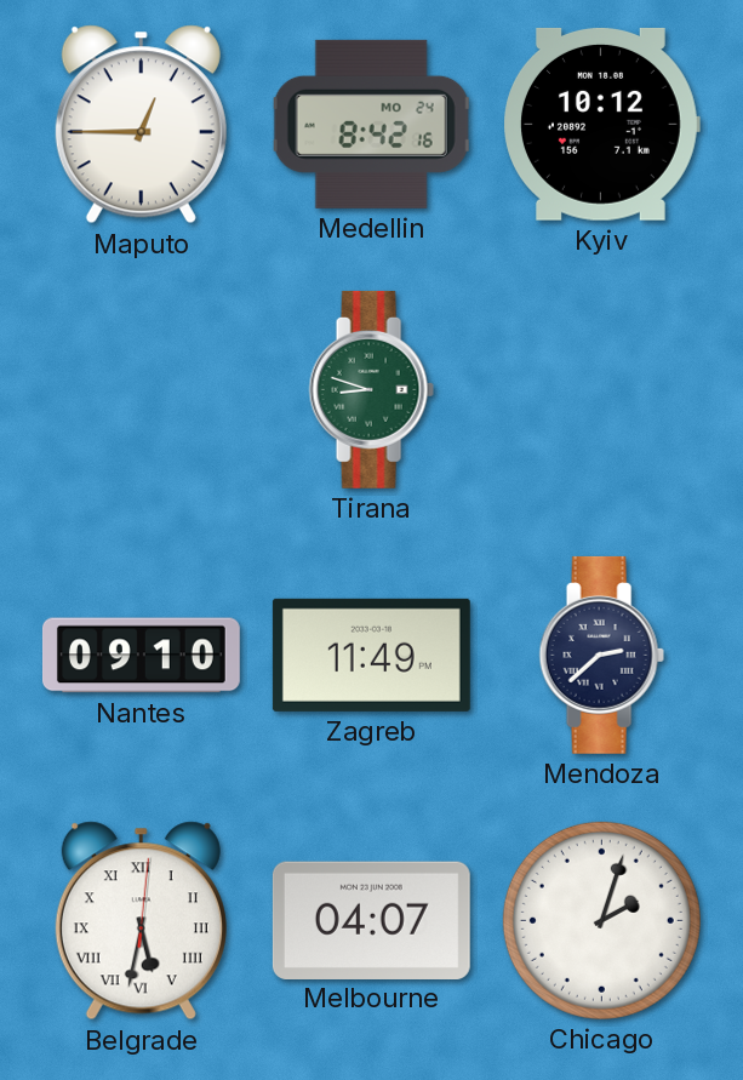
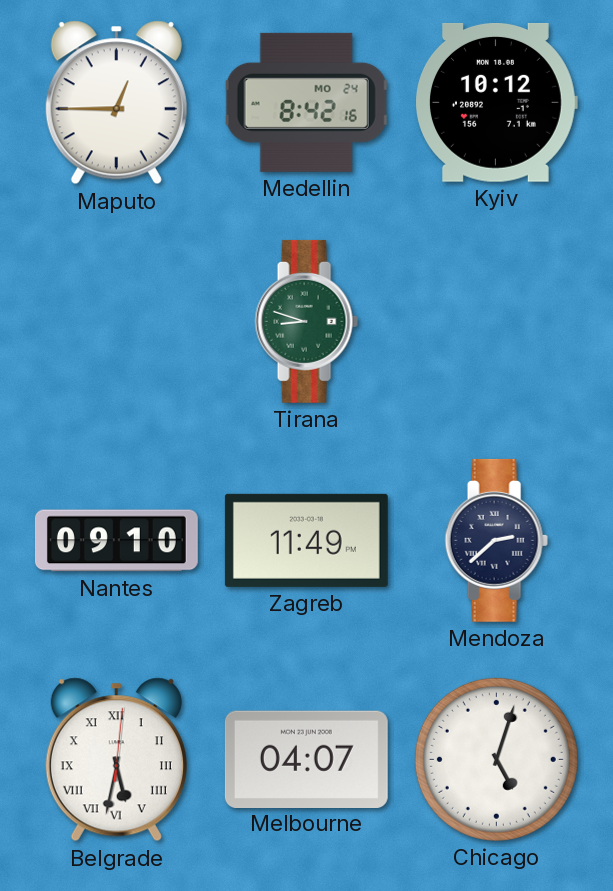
Chicago: 2:03 -> 5:03
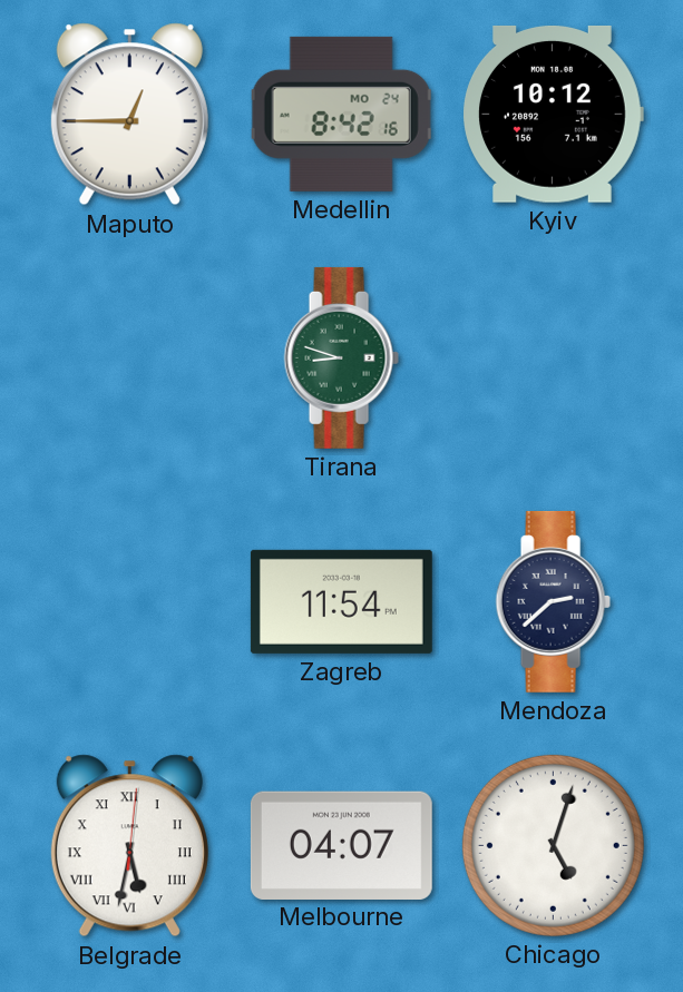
Nantes: 09:10 -> none
Zagreb: 11:49 -> 11:54
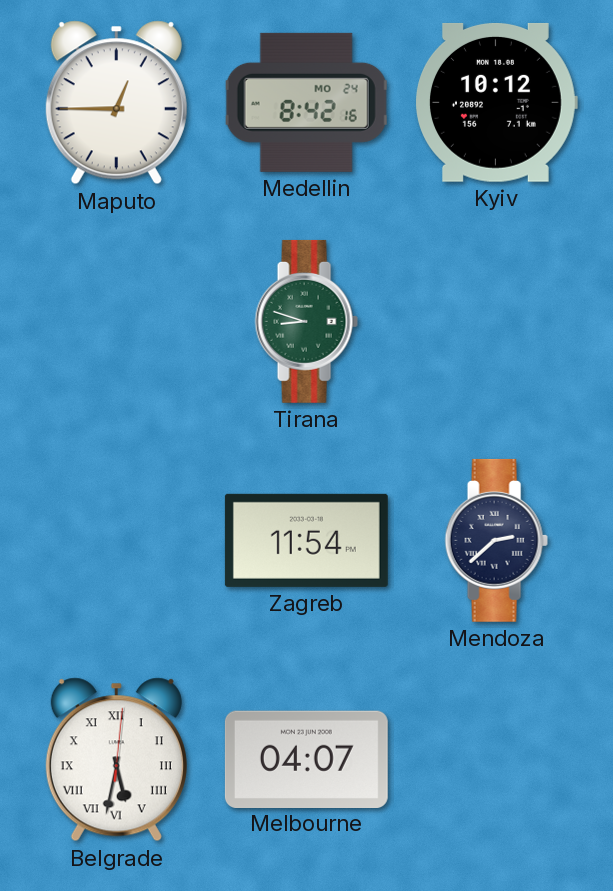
Chicago: 5:03 -> none
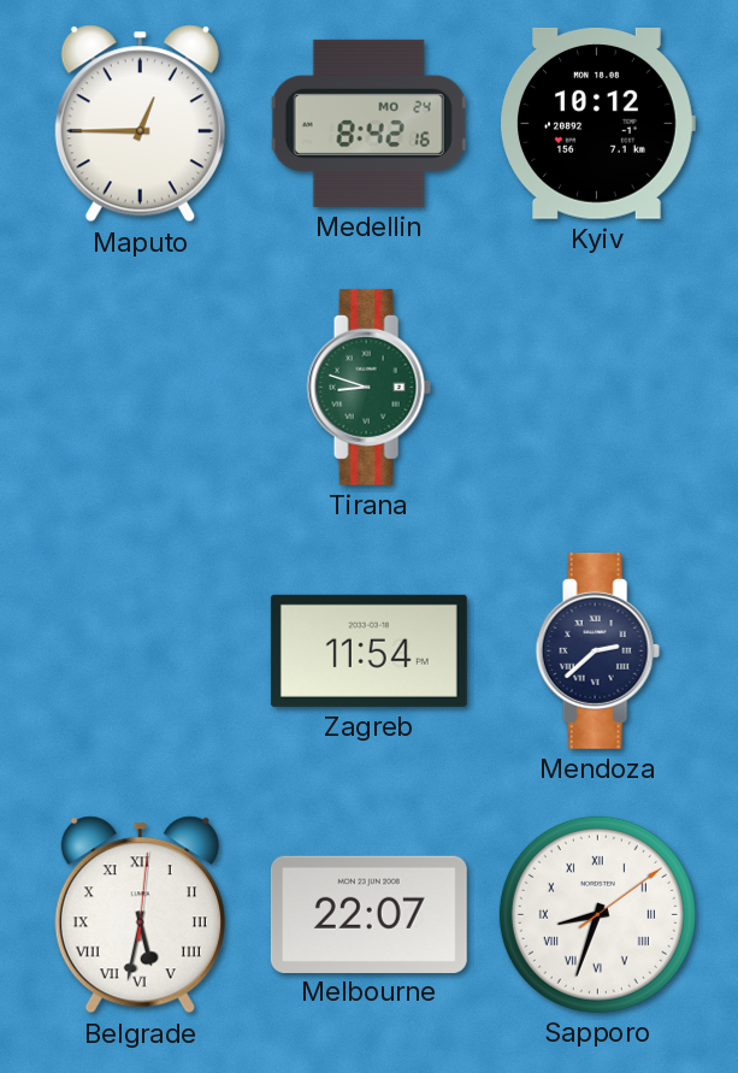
Melbourne: 04:07 -> 22:07
Sapporo: none -> 8:33
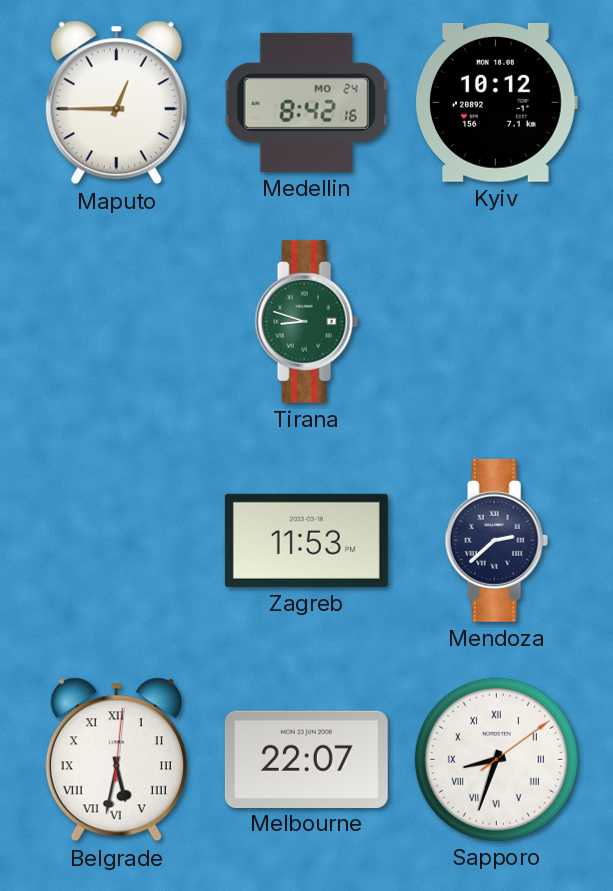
Zagreb: 11:54 -> 11:53
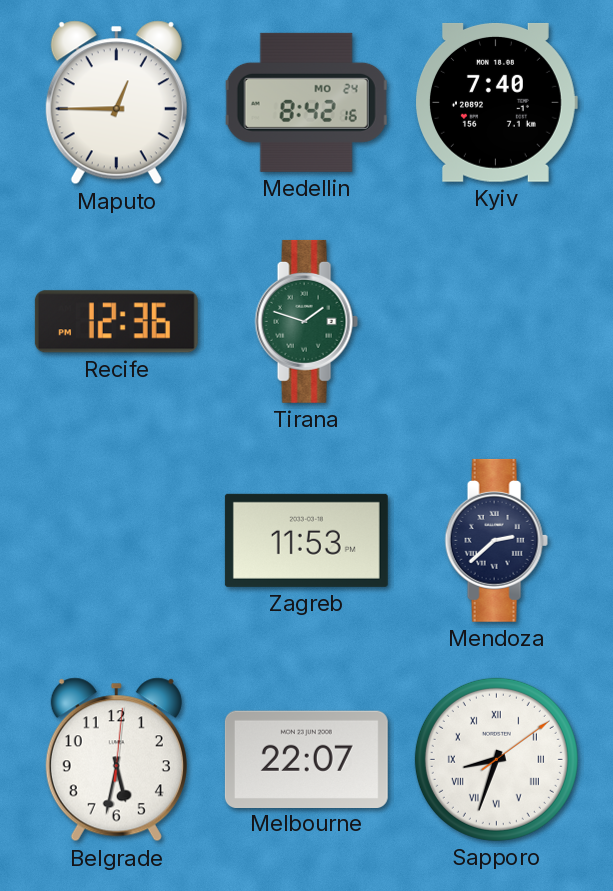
Kyiv: 10:12 -> 7:40
Recife: none -> 12:36
Tirana: 8:48 -> 1:48
Belgrade numerals: Roman -> Arabic
